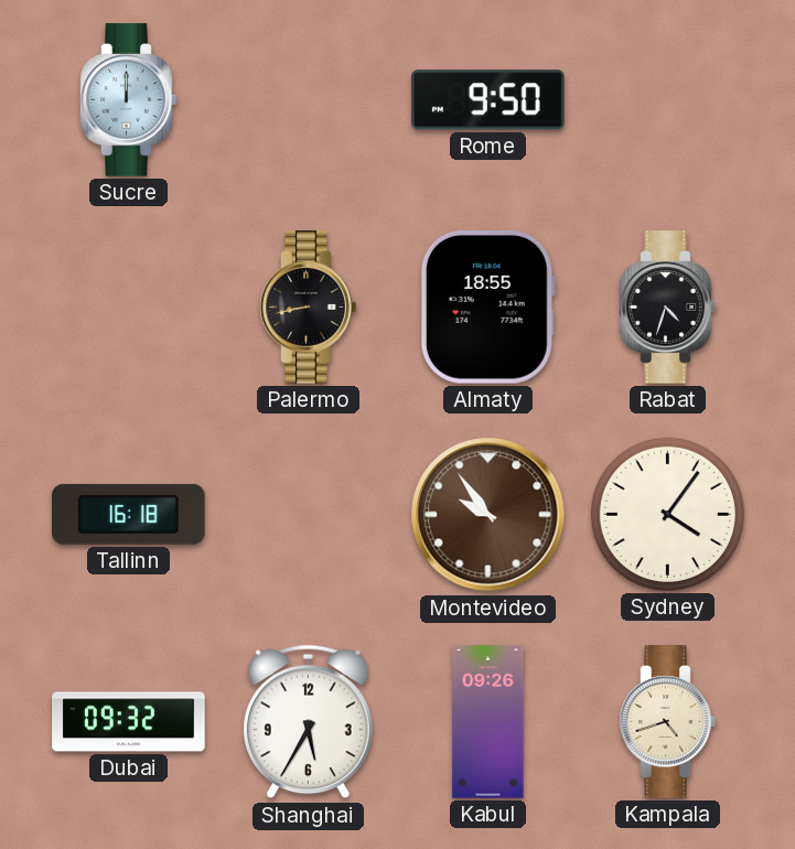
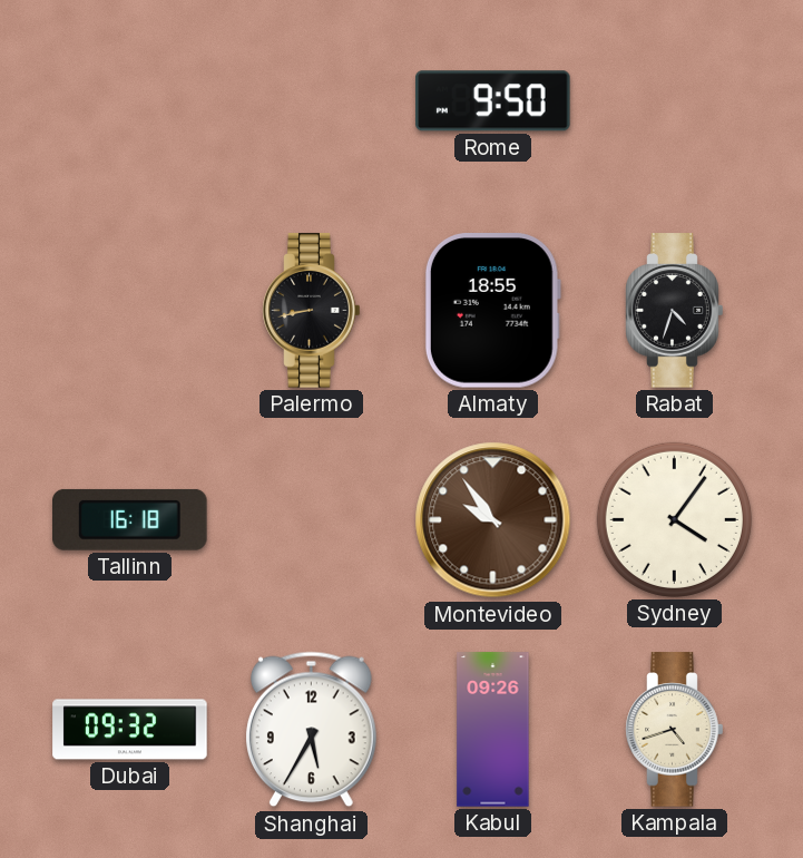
Sucre: 12:00 -> none
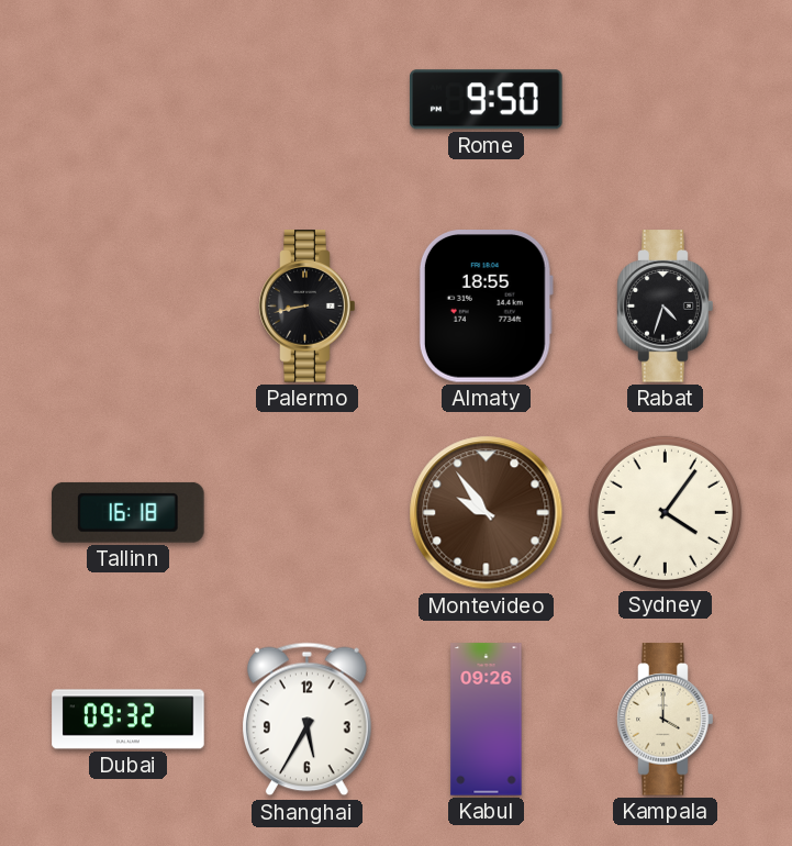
Kampala: 4:42 -> 4:00
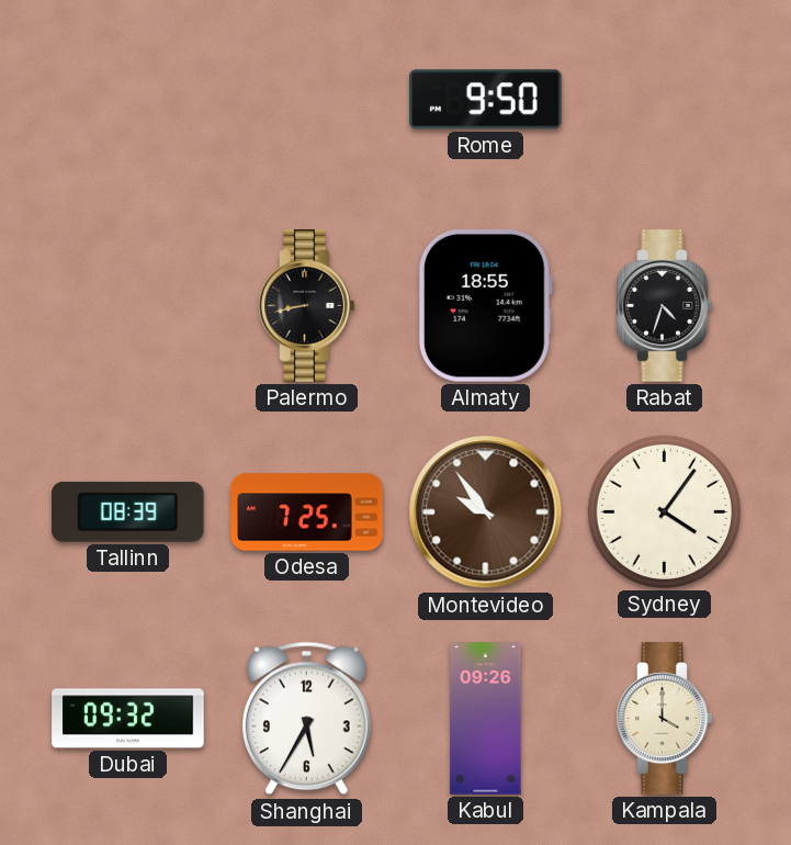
Tallinn: 16:18 -> 08:39
Odesa: none -> 7:25
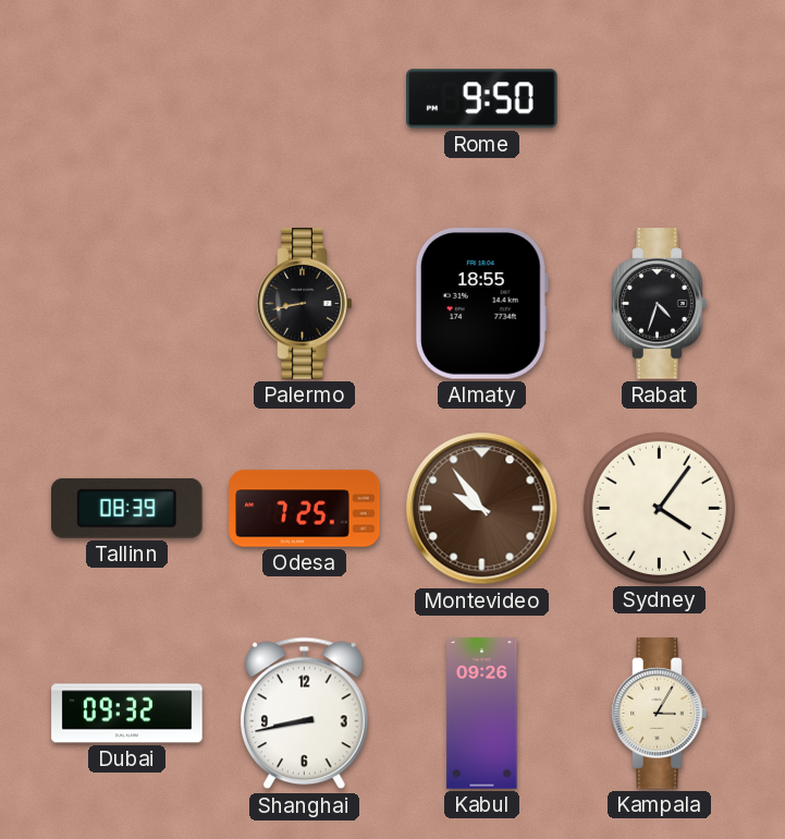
Shanghai: 5:35 -> 8:43
Kampala: 4:00 -> 3:05
